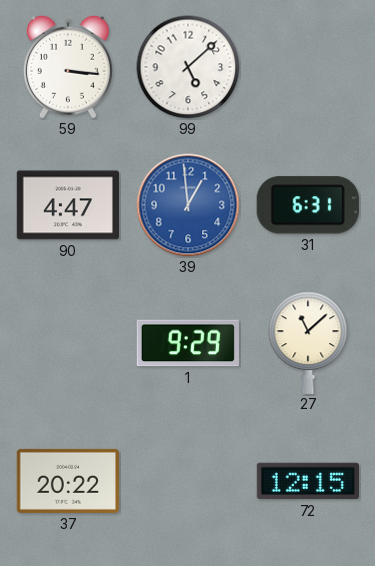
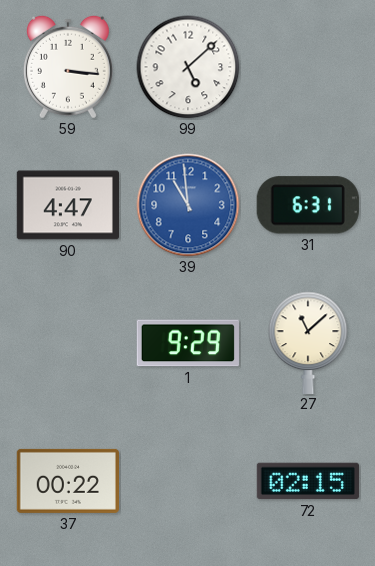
39: 12:59 -> 10:59
37: 20:22 -> 00:22
72: 12:15 -> 02:15
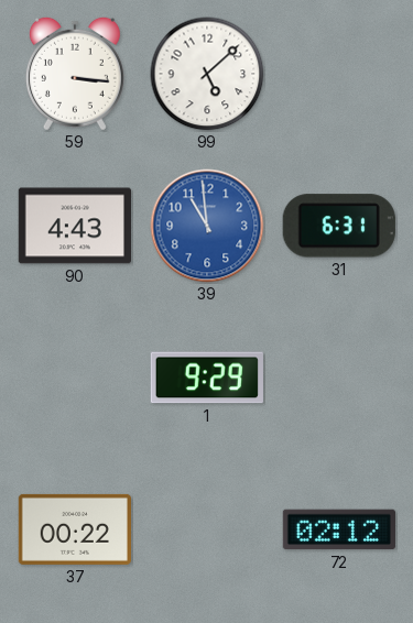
90: 4:47 -> 4:43
27: 11:08 -> none
72: 02:15 -> 02:12
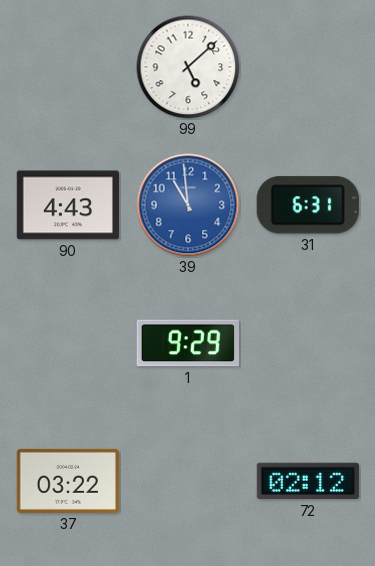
59: 3:16 -> none
37: 00:22 -> 03:22
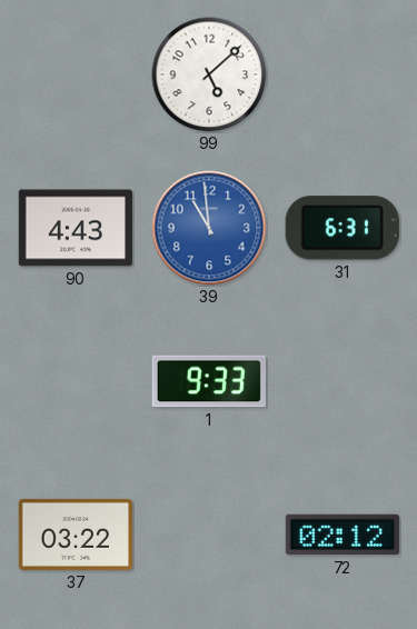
1: 9:29 -> 9:33
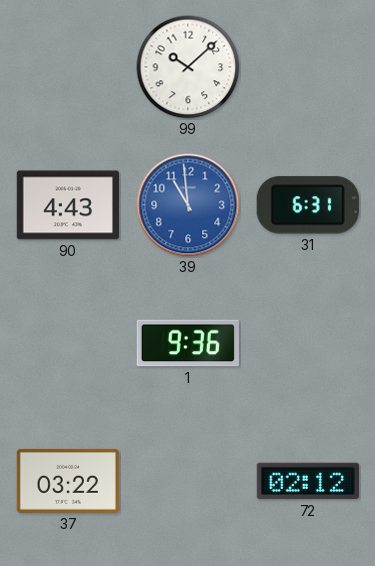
99: 5:08 -> 10:08
1: 9:33 -> 9:36
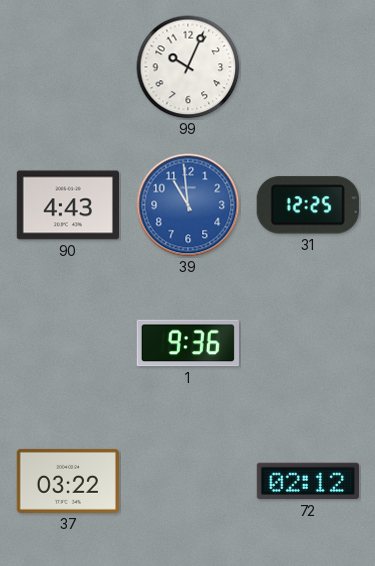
99: 10:08 -> 10:04
31: 6:31 -> 12:25
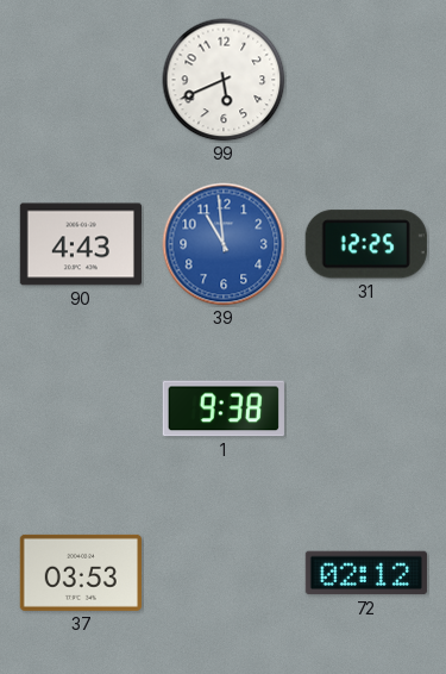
99: 10:04 -> 5:41
1: 9:36 -> 9:38
37: 03:22 -> 03:53
